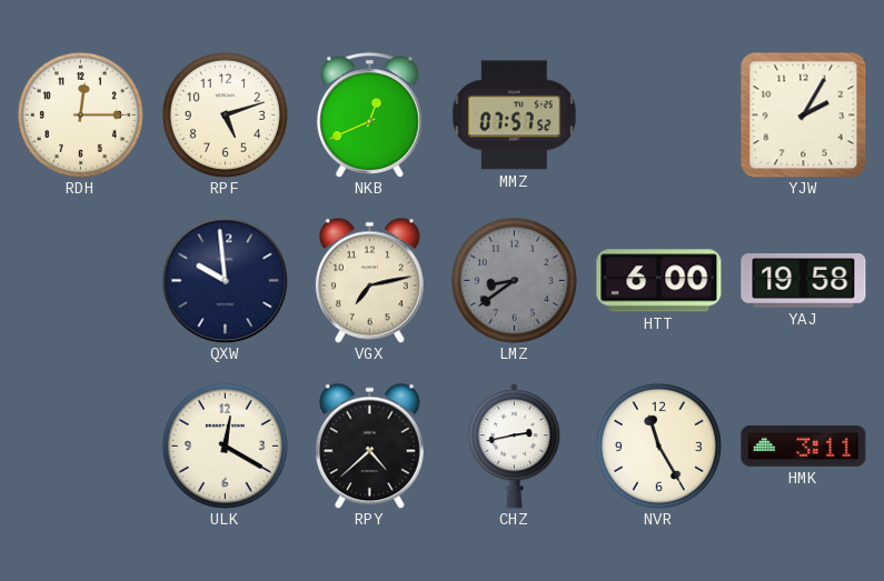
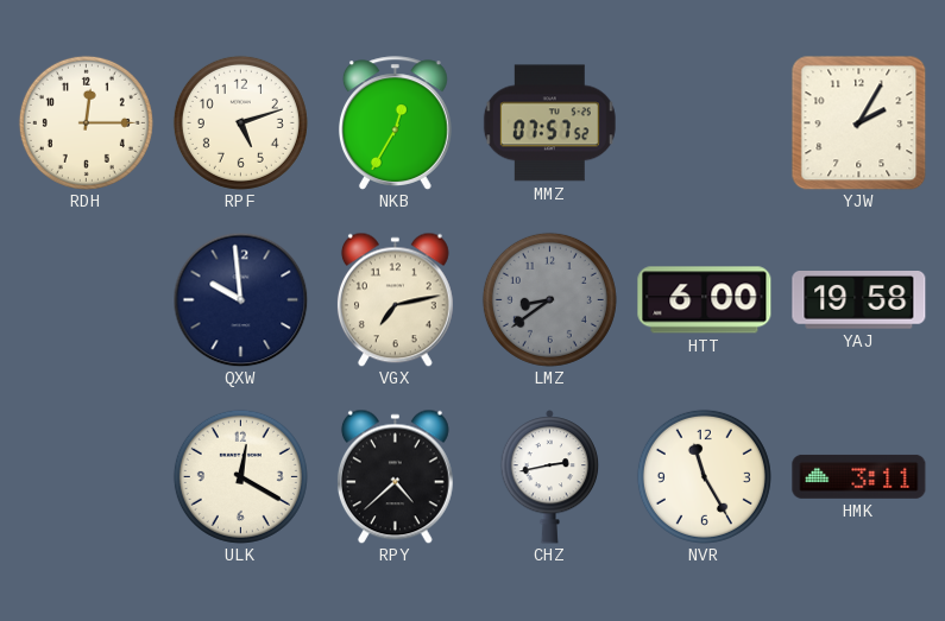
NKB: 12:41 -> 12:35
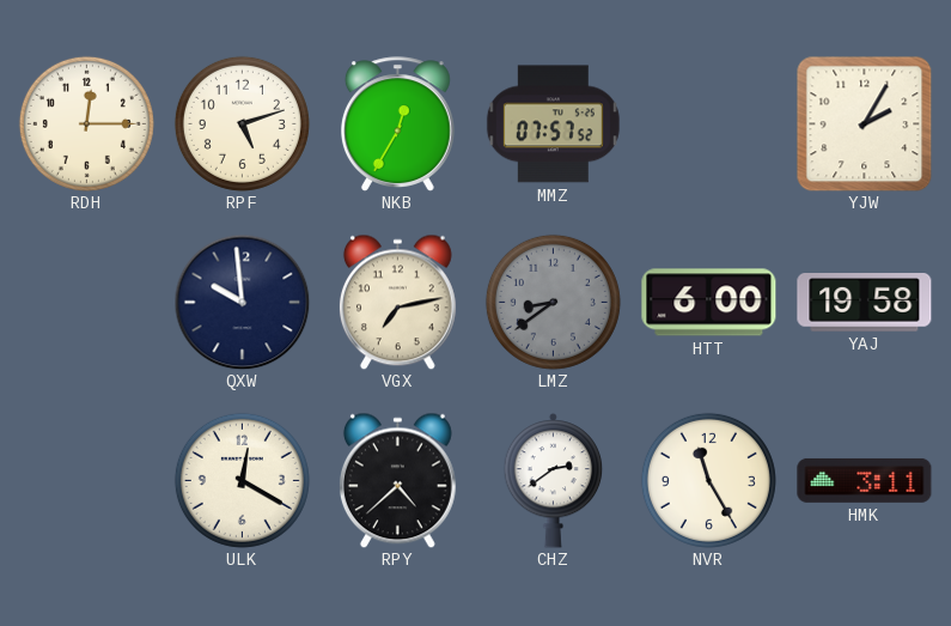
CHZ: 2:43 -> 2:39
